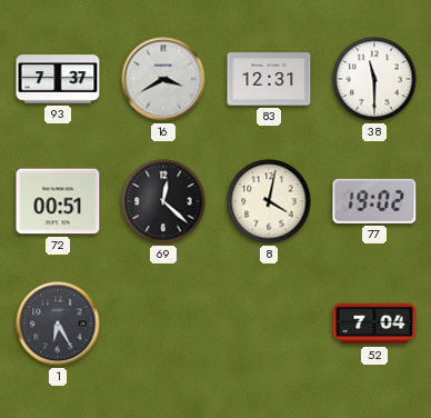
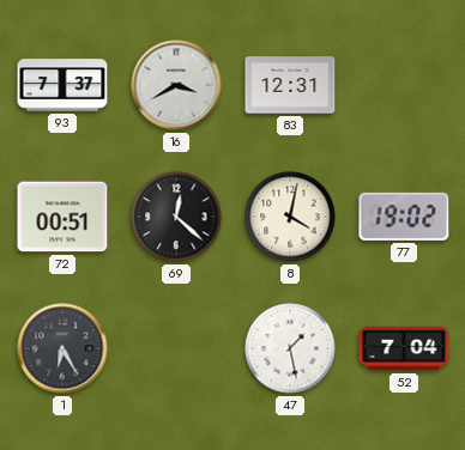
38: 11:30 -> none
47: none -> 1:28
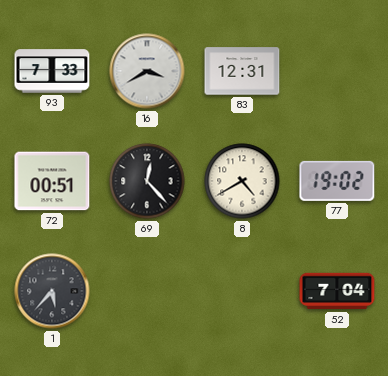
93: 7:37 -> 7:33
69: 12:22 -> 12:23
8: 4:02 -> 4:40
1: 6:25 -> 5:37
47: 1:28 -> none
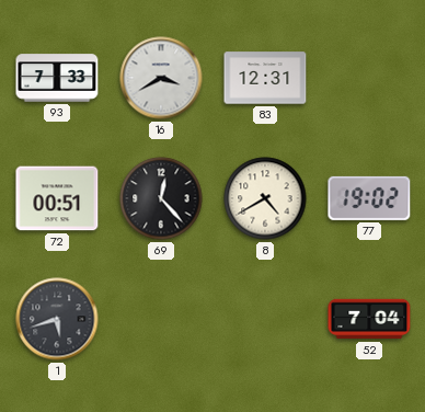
1: 5:37 -> 5:42
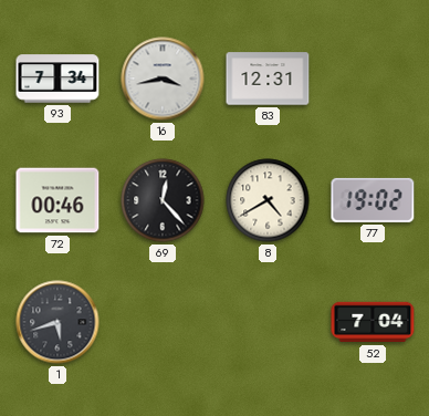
93: 7:33 -> 7:34
16: 3:40 -> 3:43
72: 00:51 -> 00:46
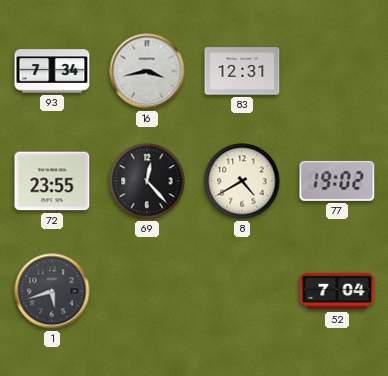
72: 00:46 -> 23:55
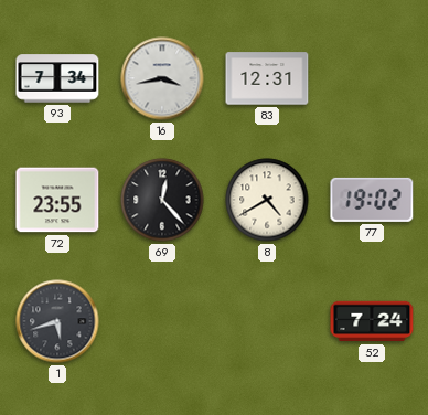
52: 7:04 -> 7:24
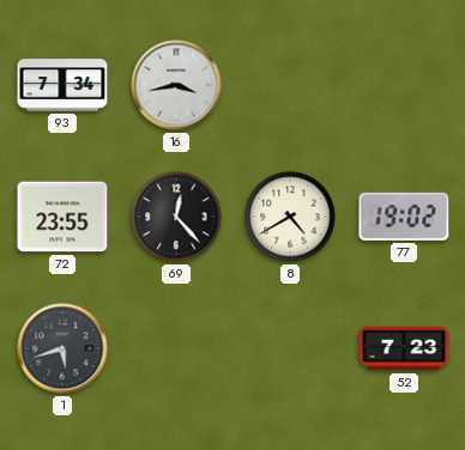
83: 12:31 -> none
52: 7:24 -> 7:23
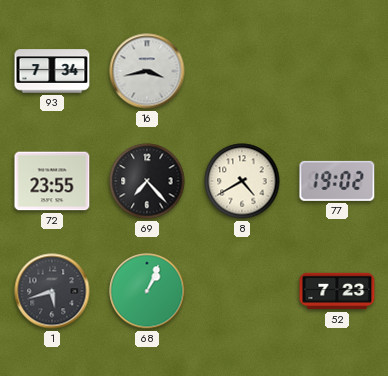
69: 12:23 -> 7:23
68: none -> 1:04
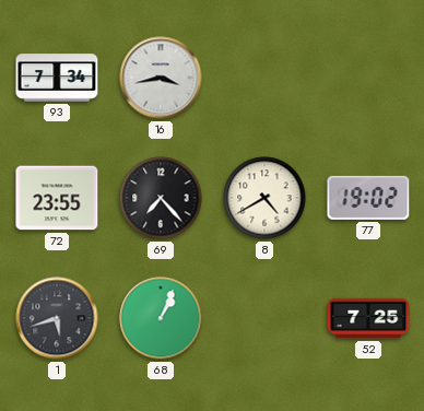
52: 7:23 -> 7:25
